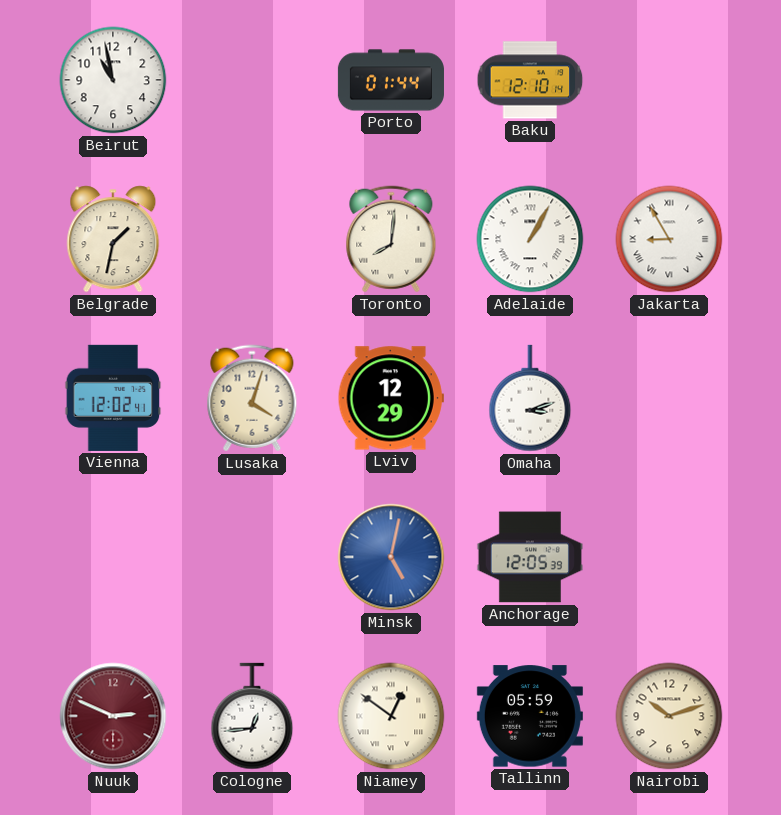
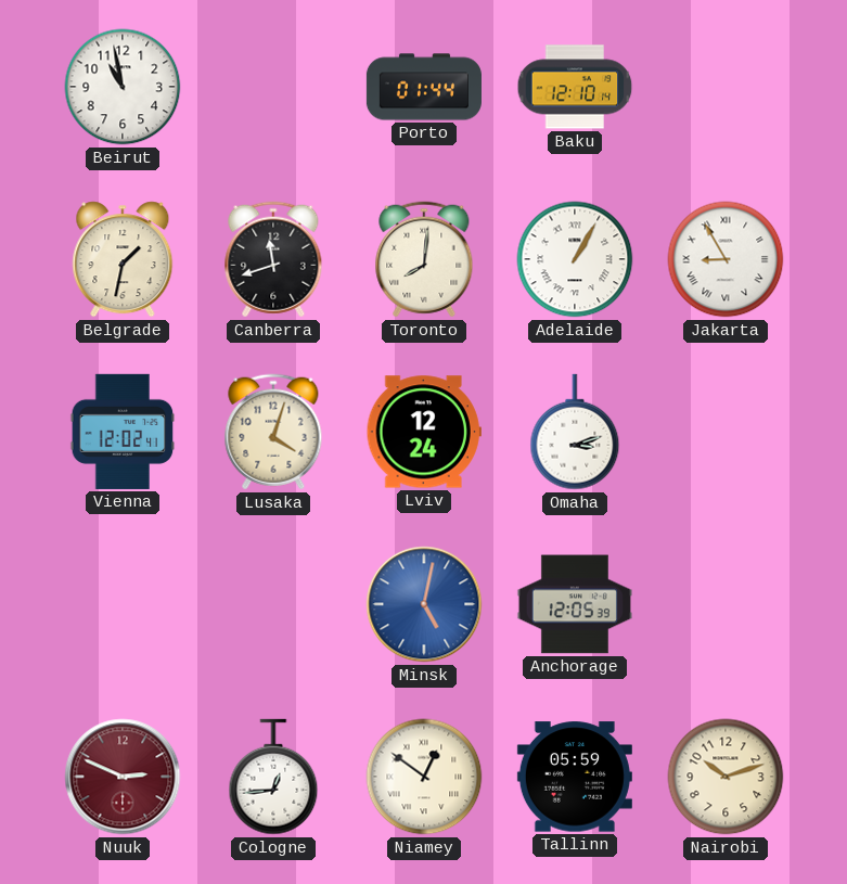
Canberra: none -> 11:42
Lviv: 12:29 -> 12:24
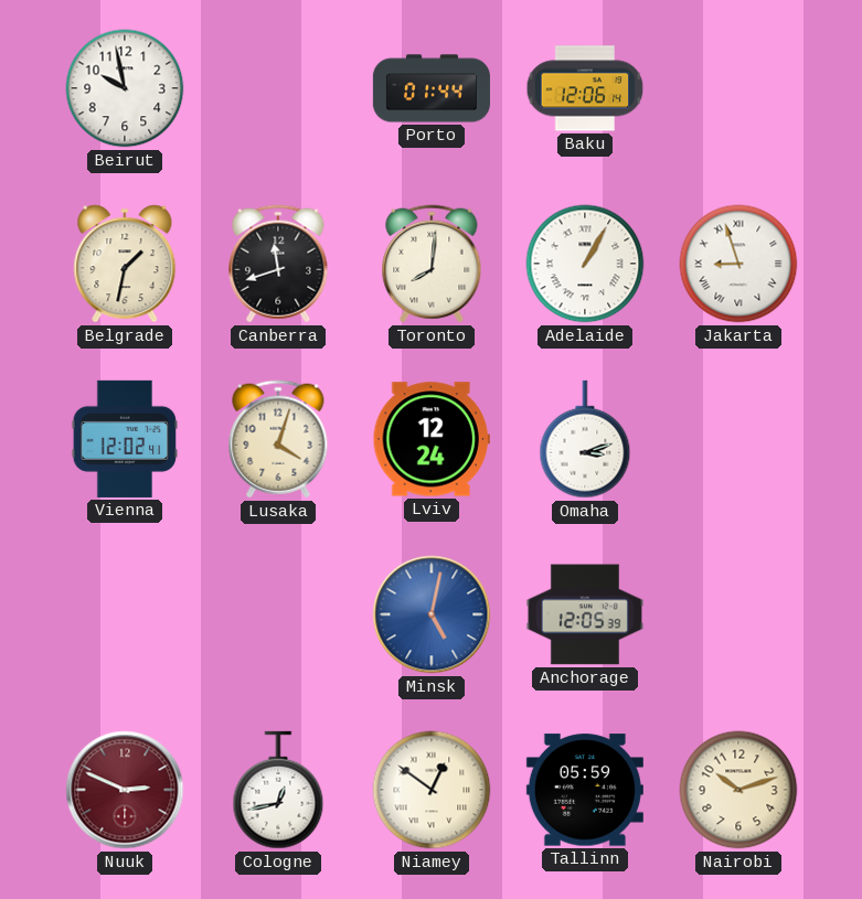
Beirut: 10:58 -> 9:58
Baku: 12:10 -> 12:06
Jakarta: 8:55 -> 8:57
Cologne: 12:44 -> 12:43
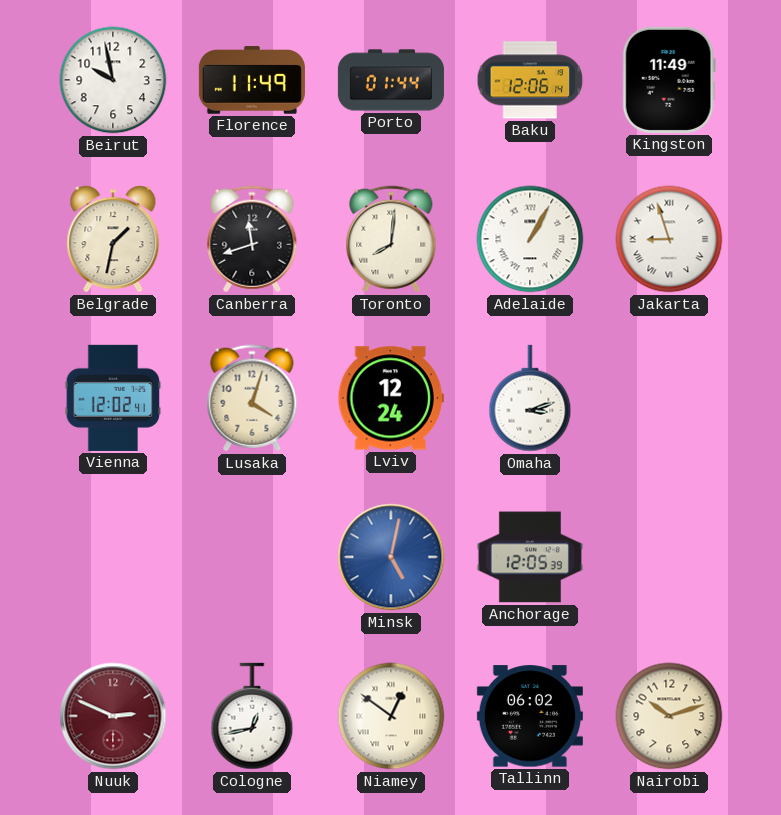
Florence: none -> 11:49
Kingston: none -> 11:49
Tallinn: 05:59 -> 06:02
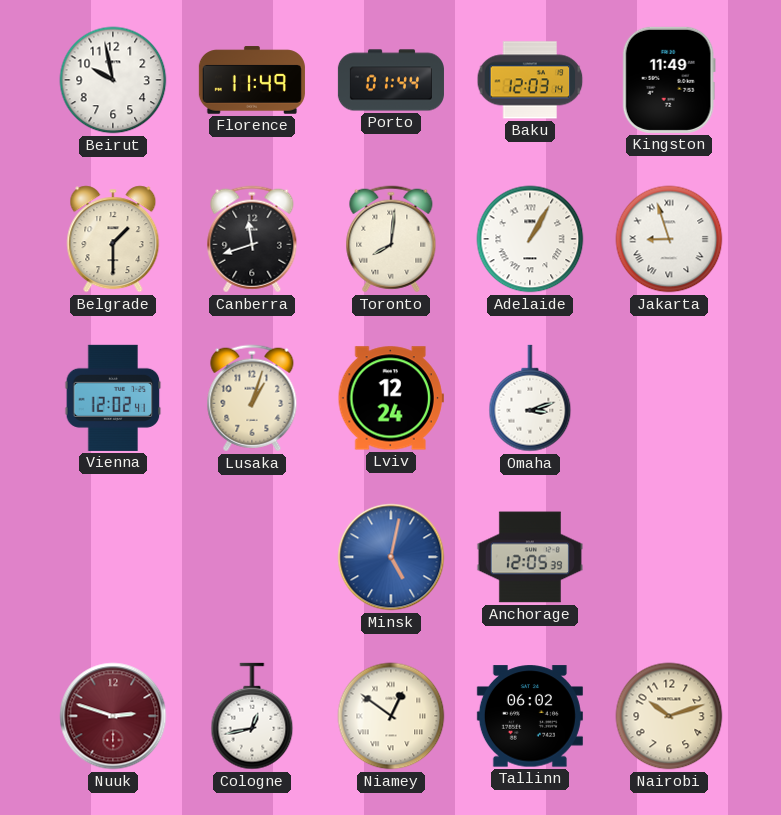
Baku: 12:06 -> 12:03
Belgrade: 1:32 -> 1:30
Lusaka: 4:03 -> 1:03
Nuuk: 2:49 -> 2:48
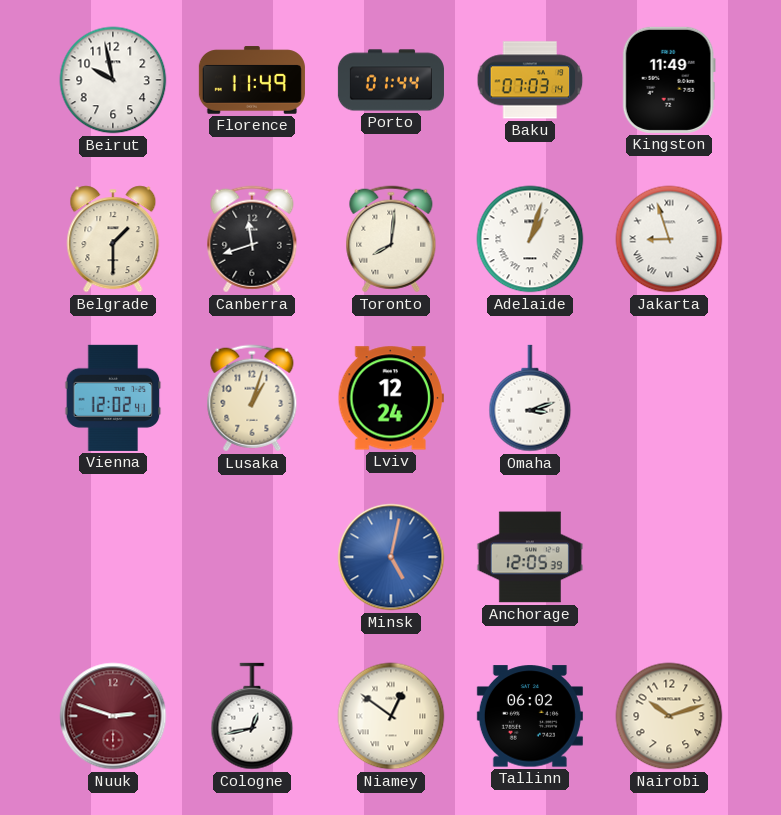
Baku: 12:03 -> 07:03
Adelaide: 1:05 -> 1:03
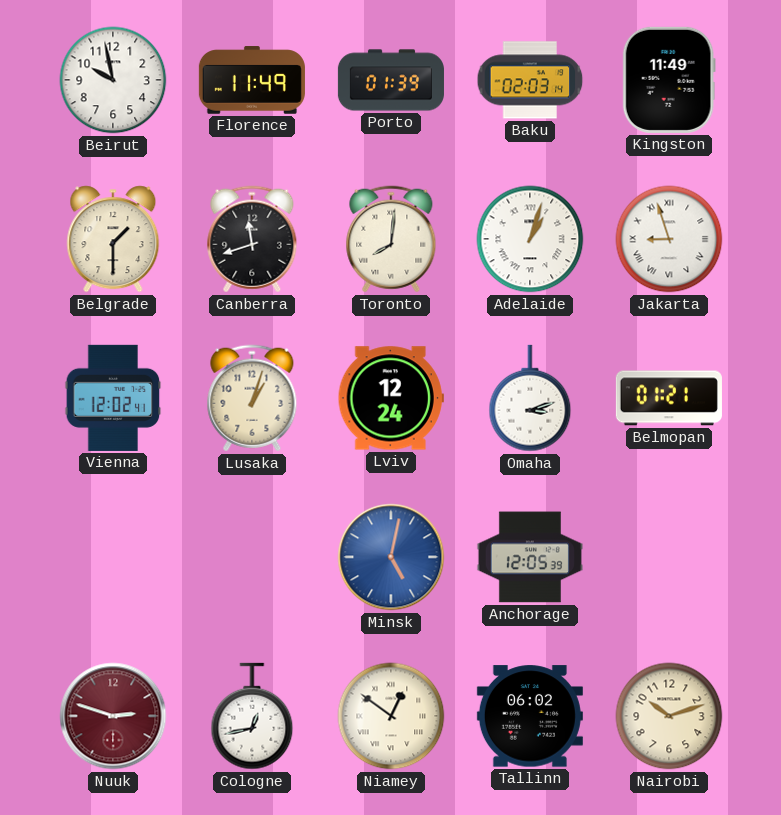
Porto: 01:44 -> 01:39
Baku: 07:03 -> 02:03
Belmopan: none -> 01:21
